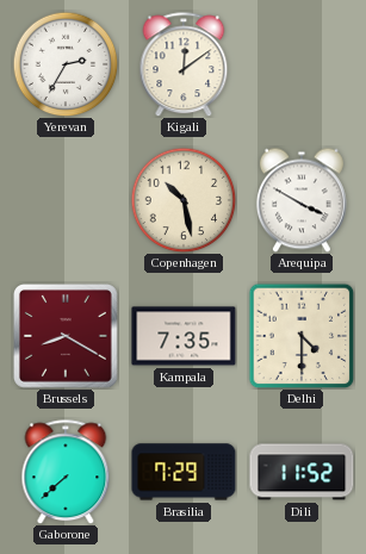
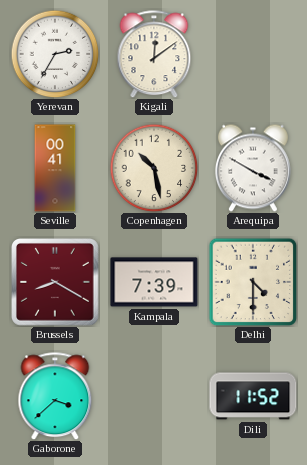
Seville: none -> 00:41
Kampala: 7:35 -> 7:39
Gaborone: 7:38 -> 3:38
Brasilia: 7:29 -> none
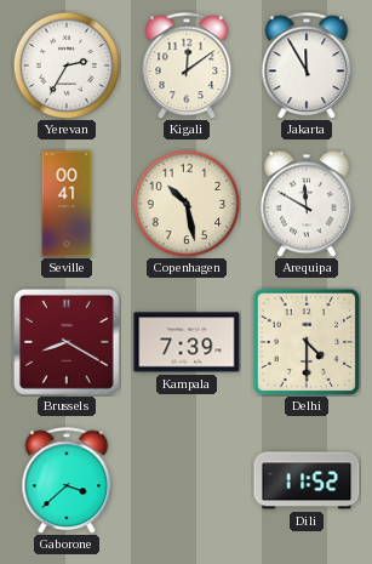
Jakarta: none -> 11:55
Arequipa: 3:50 -> 11:50
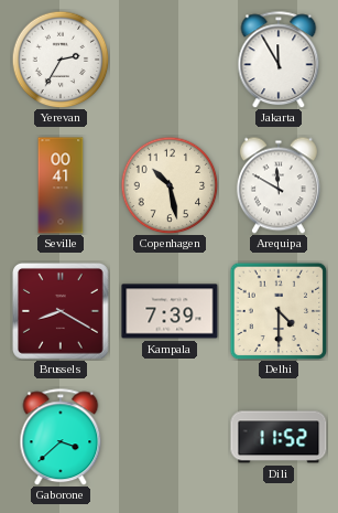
Kigali: 12:09 -> none
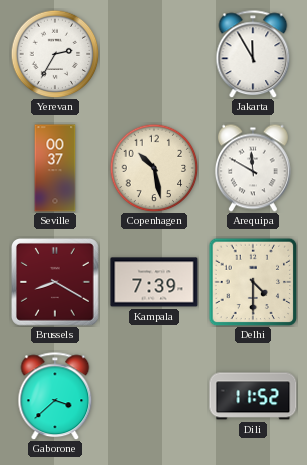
Seville: 00:41 -> 00:37
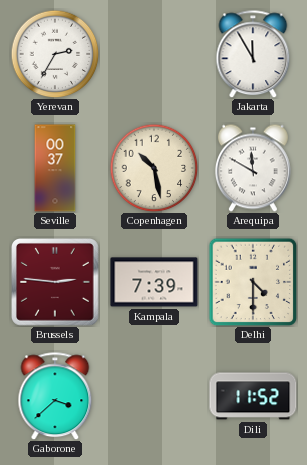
Brussels: 8:20 -> 2:46
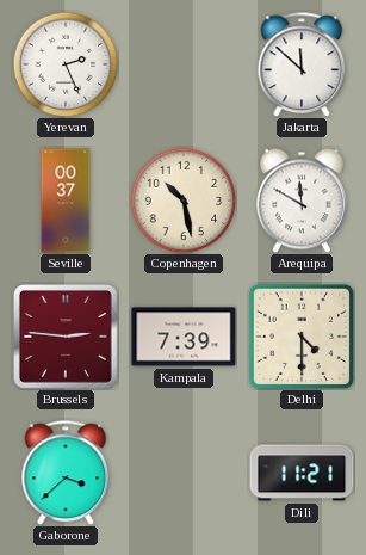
Yerevan: 2:35 -> 2:26
Jakarta: 11:55 -> 11:52
Dili: 11:52 -> 11:21
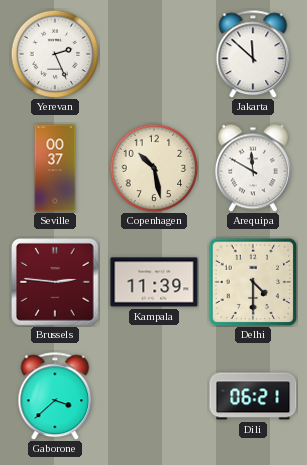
Kampala: 7:39 -> 11:39
Dili: 11:21 -> 06:21
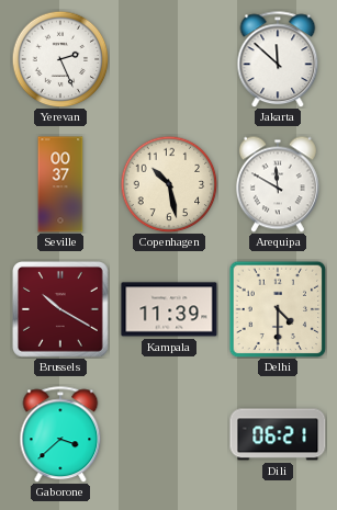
Brussels: 2:46 -> 10:20
